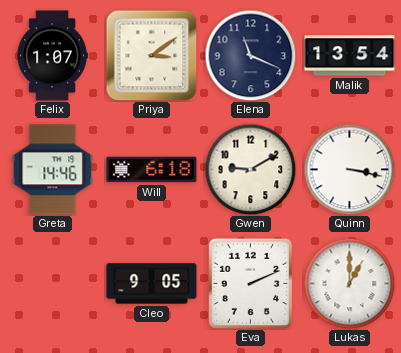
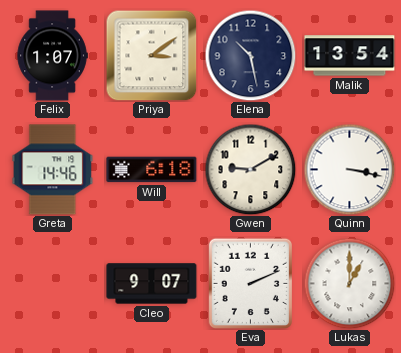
Elena: 11:19 -> 10:28
Cleo: 9:05 -> 9:07
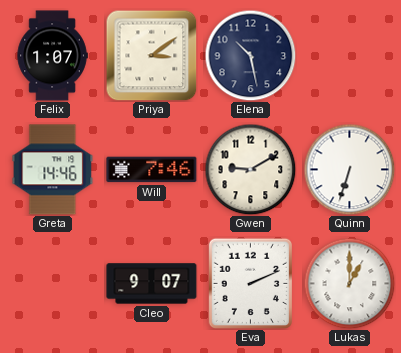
Malik: 13:54 -> none
Will: 6:18 -> 7:46
Quinn: 3:17 -> 6:33
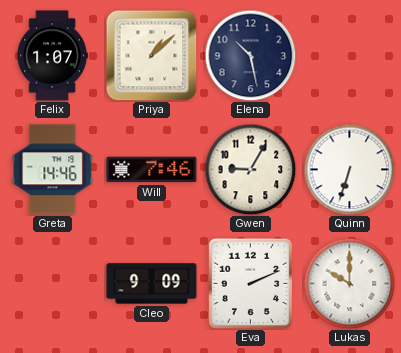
Priya: 3:09 -> 1:08
Gwen: 9:10 -> 9:05
Cleo: 9:07 -> 9:09
Lukas: 1:00 -> 10:00
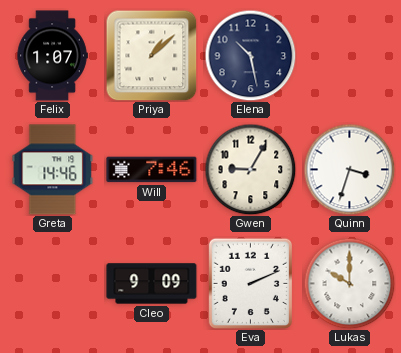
Quinn: 6:33 -> 3:33
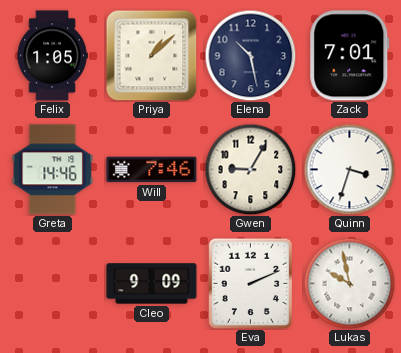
Felix: 1:07 -> 1:05
Zack: none -> 7:01
Lukas: 10:00 -> 9:58
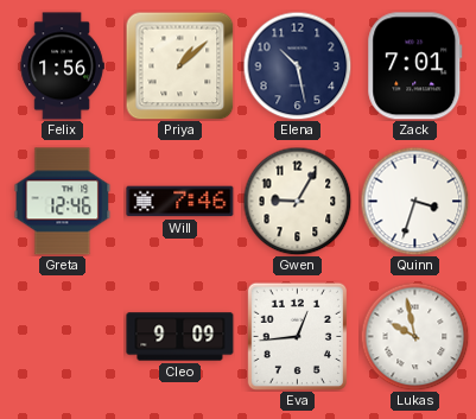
Felix: 1:05 -> 1:56
Greta: 14:46 -> 12:46
Eva: 2:11 -> 12:44
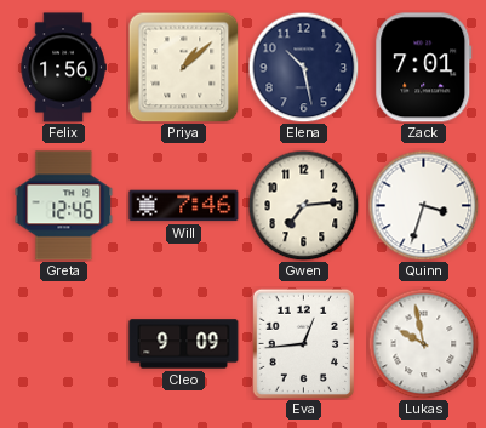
Gwen: 9:05 -> 7:14
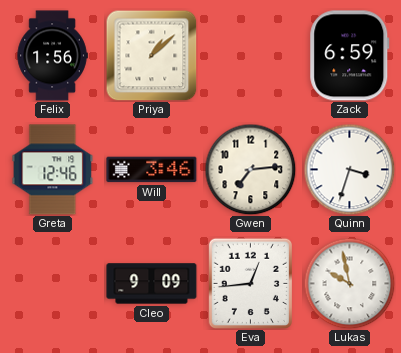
Elena: 10:28 -> none
Zack: 7:01 -> 6:59
Will: 7:46 -> 3:46
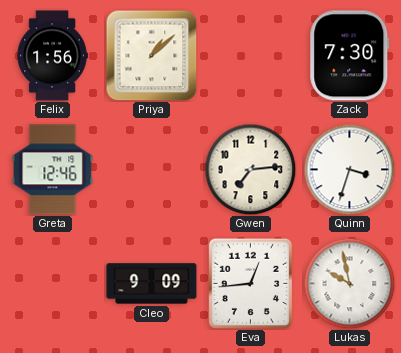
Zack: 6:59 -> 7:30
Will: 3:46 -> none
